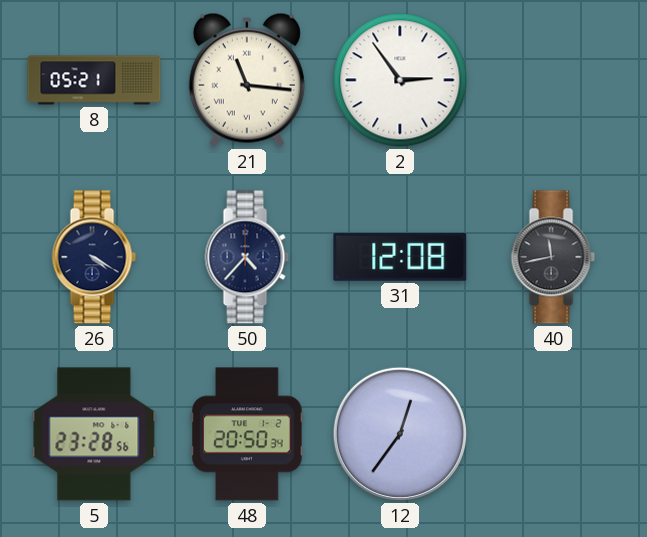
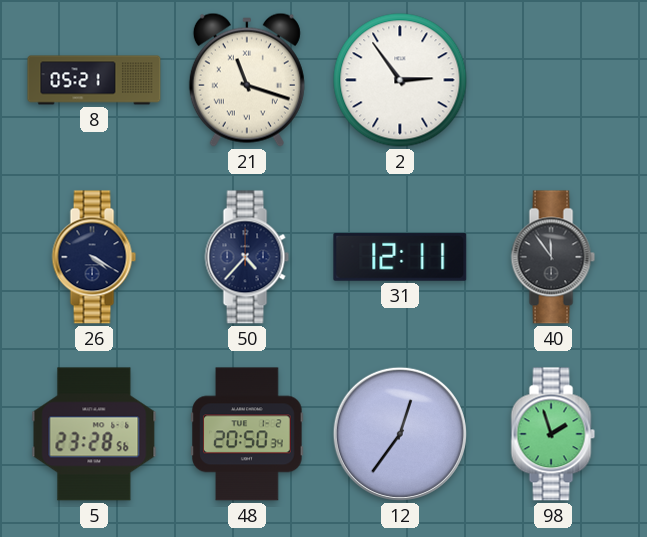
21: 11:16 -> 11:18
31: 12:08 -> 12:11
40: 11:43 -> 11:54
98: none -> 1:57
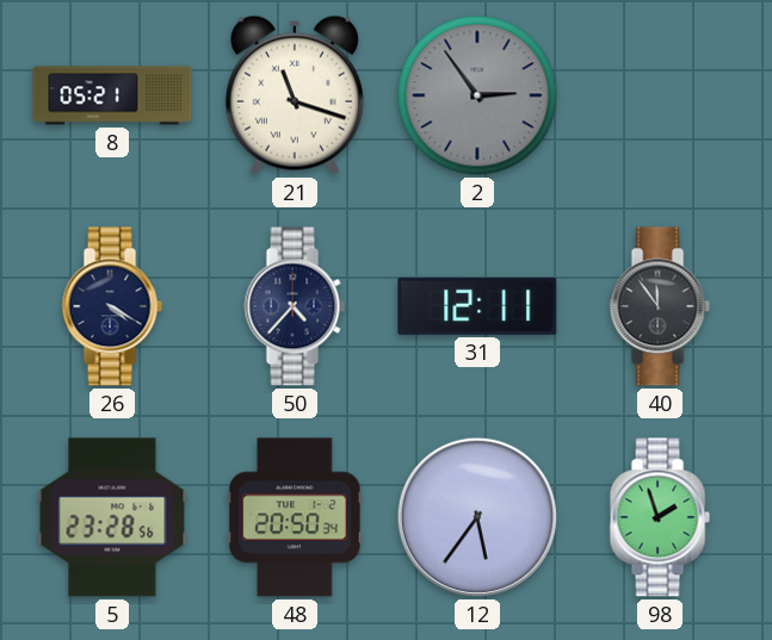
2 dial: white -> grey
12: 12:36 -> 5:36
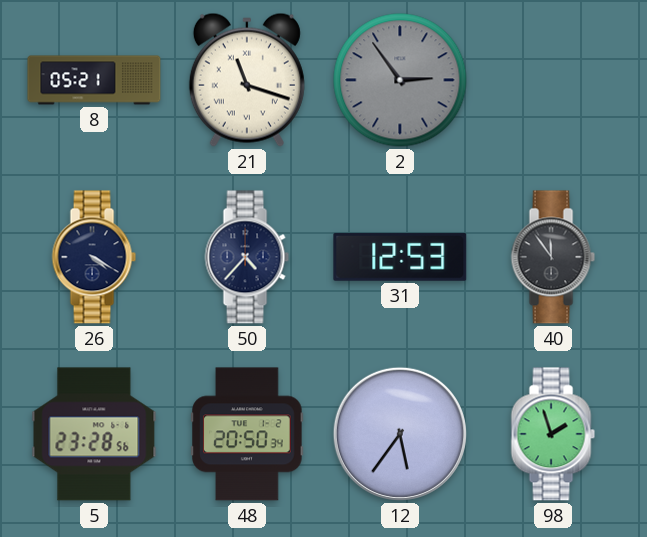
31: 12:11 -> 12:53
